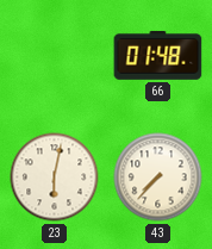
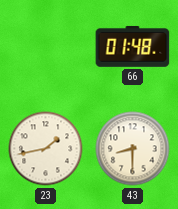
23: 6:02 -> 1:43
43: 7:37 -> 8:30
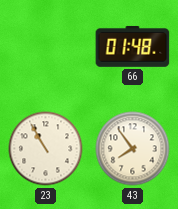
23: 1:43 -> 10:55
43: 8:30 -> 7:54
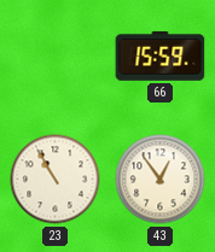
66: 01:48 -> 15:59
43: 7:54 -> 12:54
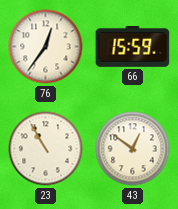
76: none -> 12:36
43: 12:54 -> 12:51
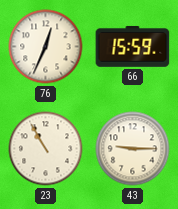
76: 12:36 -> 12:34
43: 12:51 -> 9:15
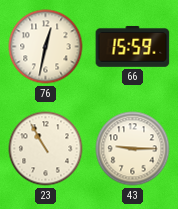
76: 12:34 -> 12:32
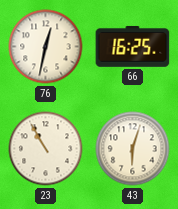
66: 15:59 -> 16:25
43: 9:15 -> 6:03
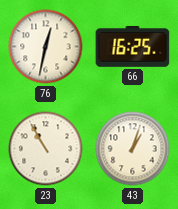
43: 6:03 -> 1:03
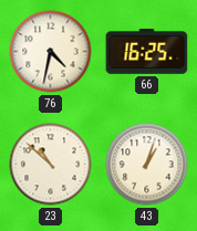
76: 12:32 -> 4:32
23: 10:55 -> 10:52
